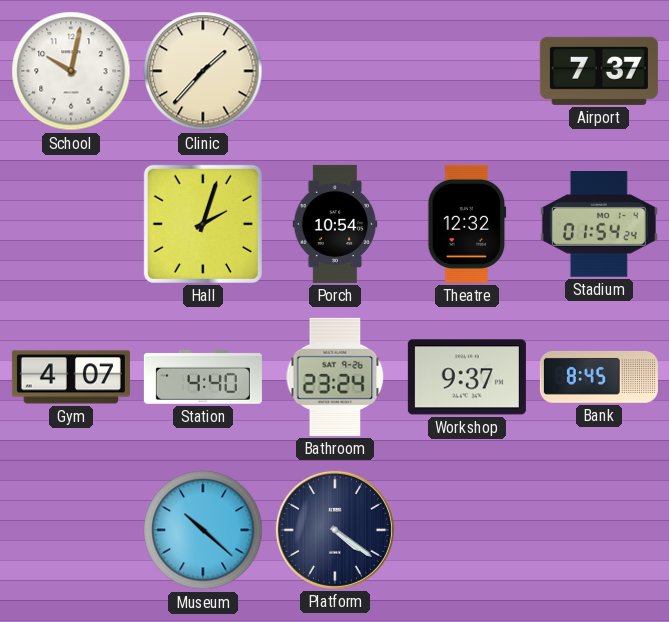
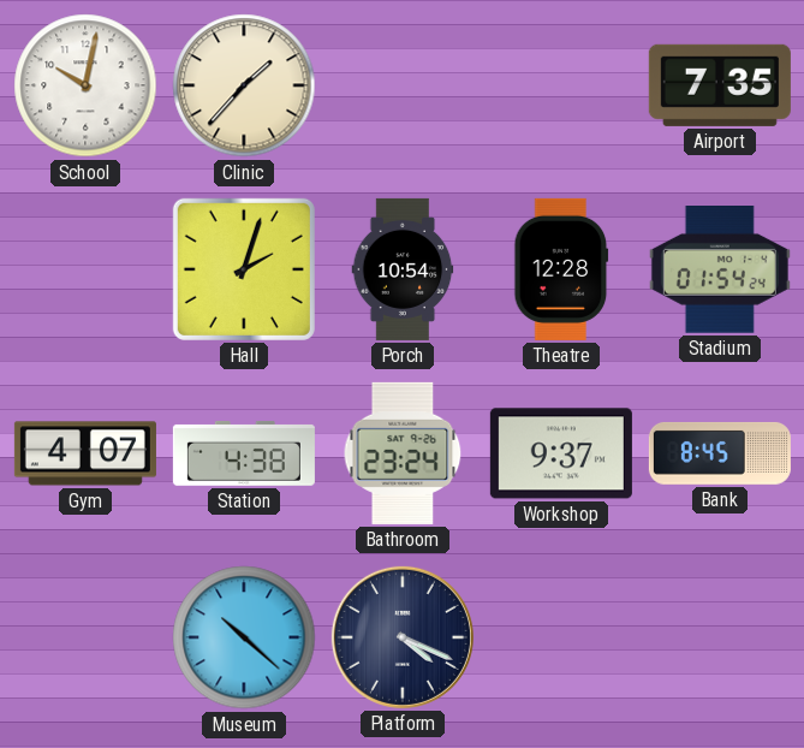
Airport: 7:37 -> 7:35
Theatre: 12:32 -> 12:28
Station: 4:40 -> 4:38
Platform: 4:21 -> 4:19
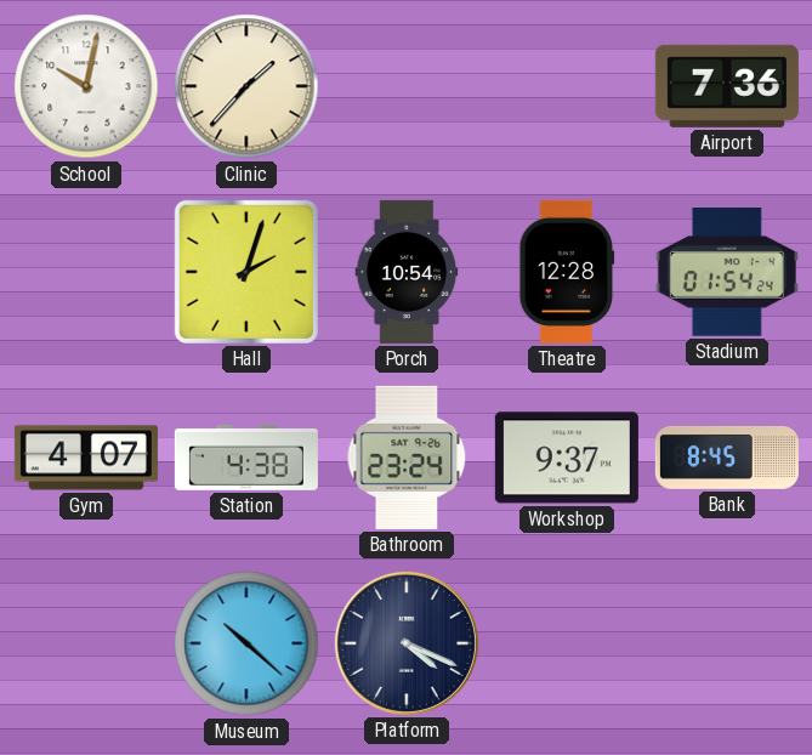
Airport: 7:35 -> 7:36
